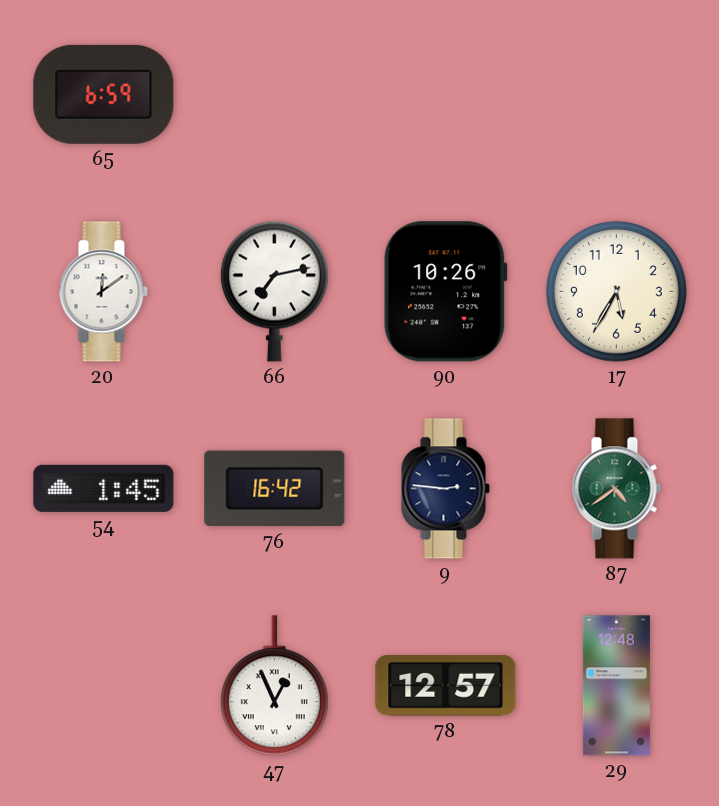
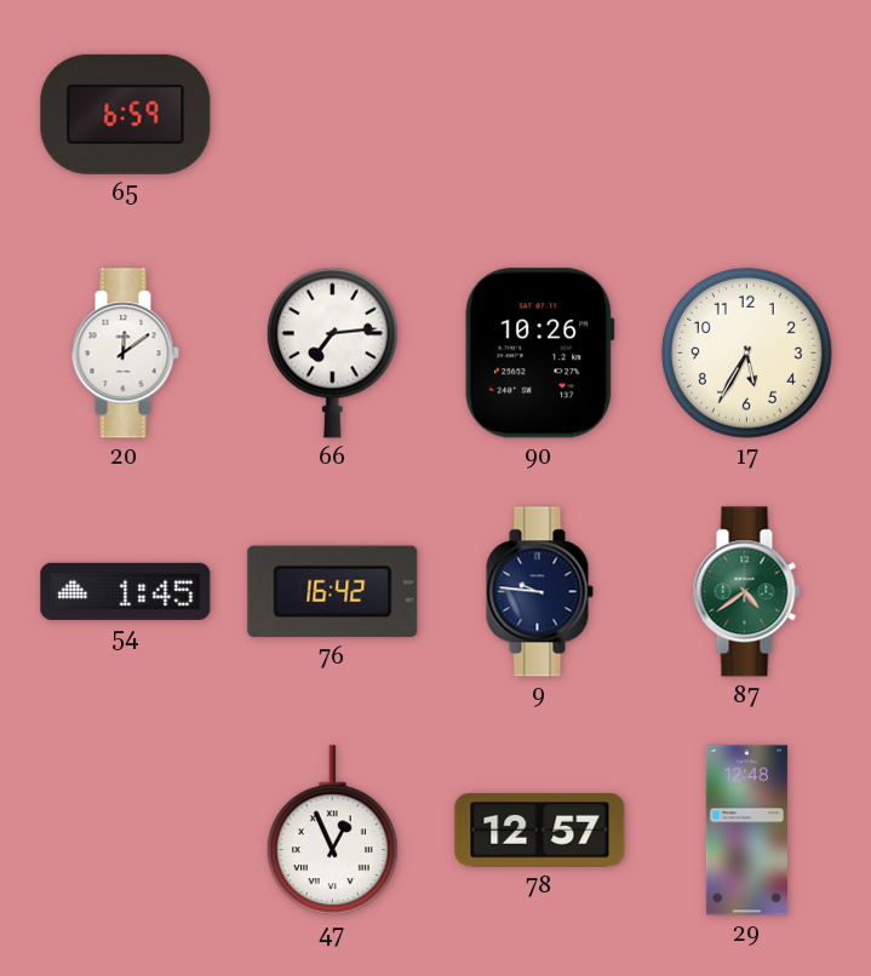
66: 7:13 -> 7:14
9: 2:46 -> 9:46
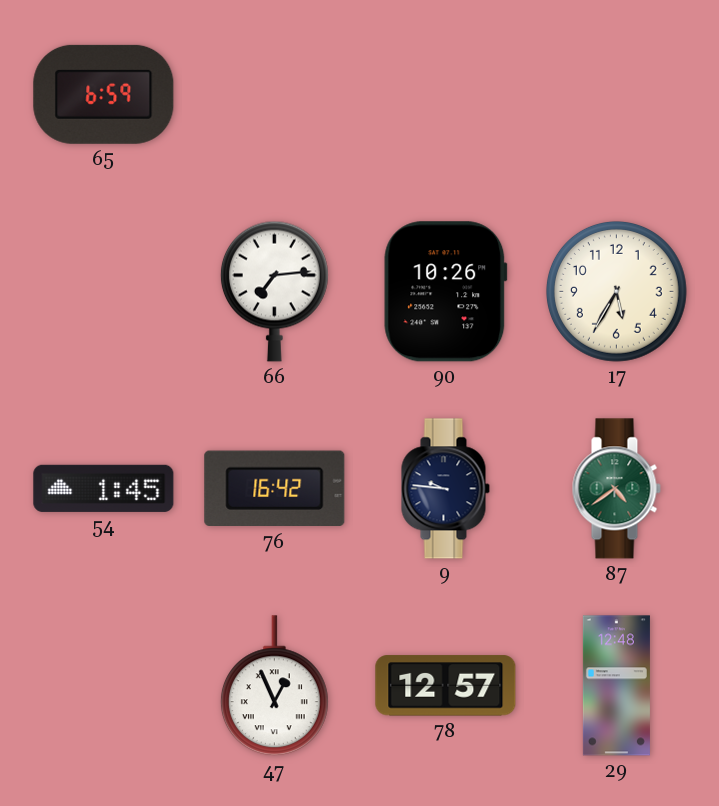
20: 12:09 -> none
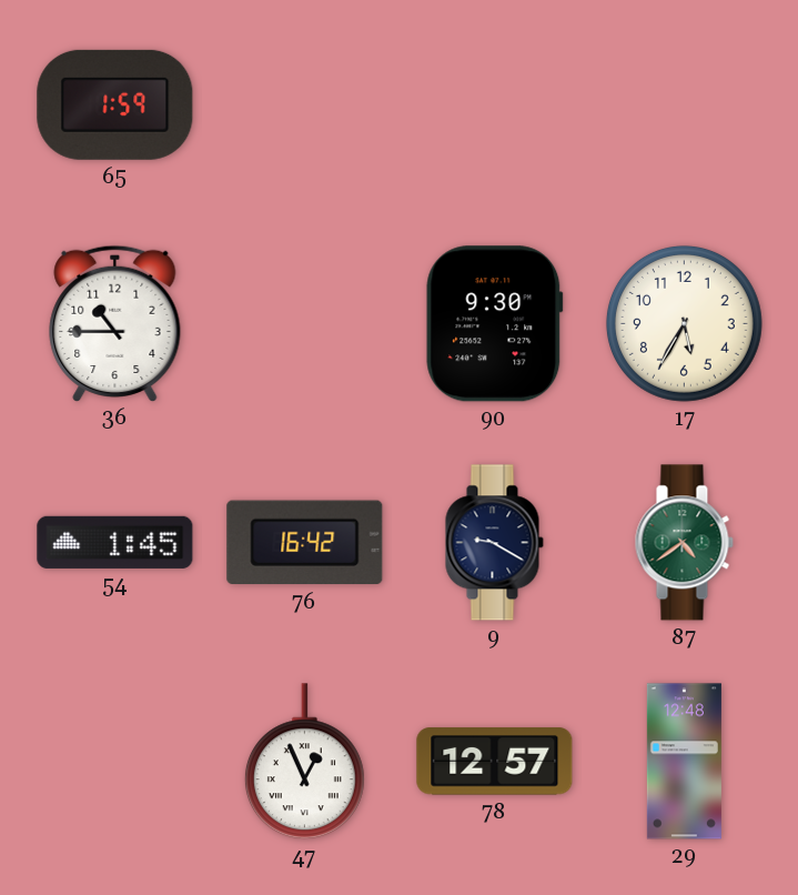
65: 6:59 -> 1:59
36: none -> 10:45
66: 7:14 -> none
90: 10:26 -> 9:30
9: 9:46 -> 9:20
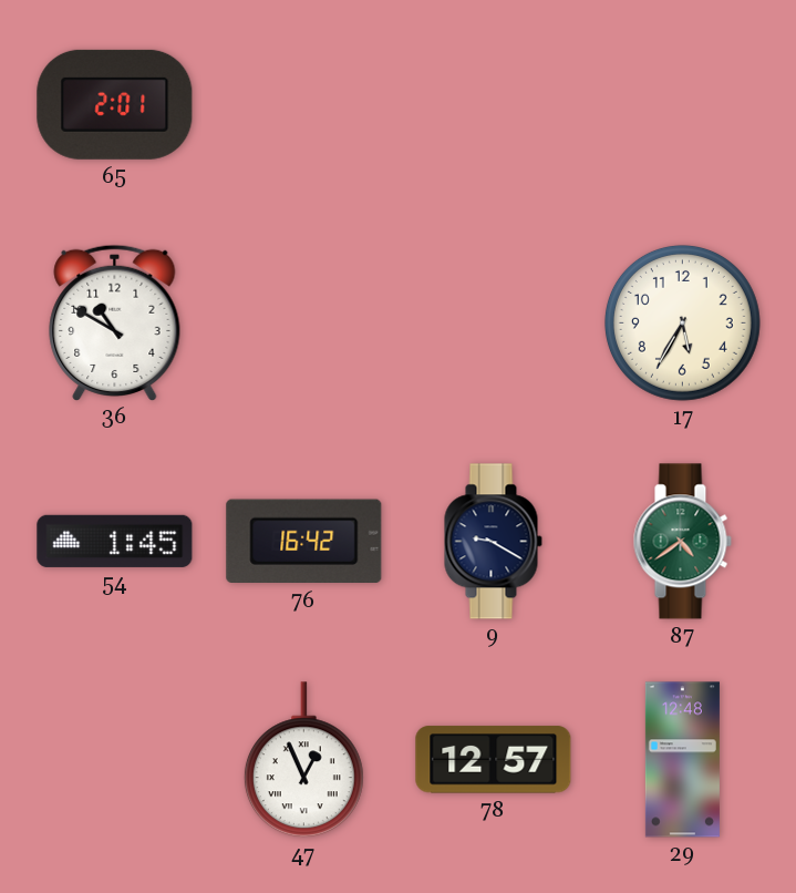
65: 1:59 -> 2:01
36: 10:45 -> 10:50
90: 9:30 -> none
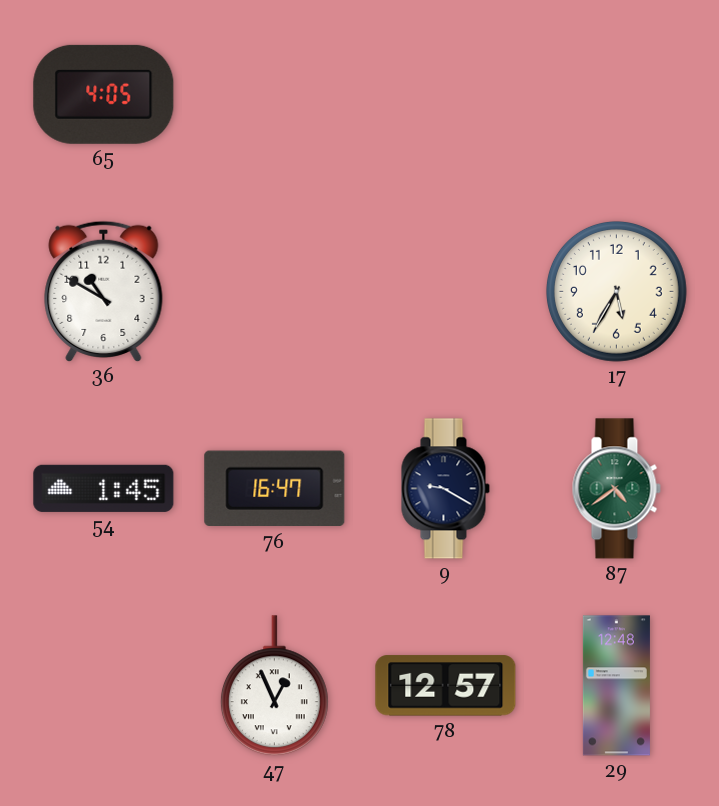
65: 2:01 -> 4:05
76: 16:42 -> 16:47
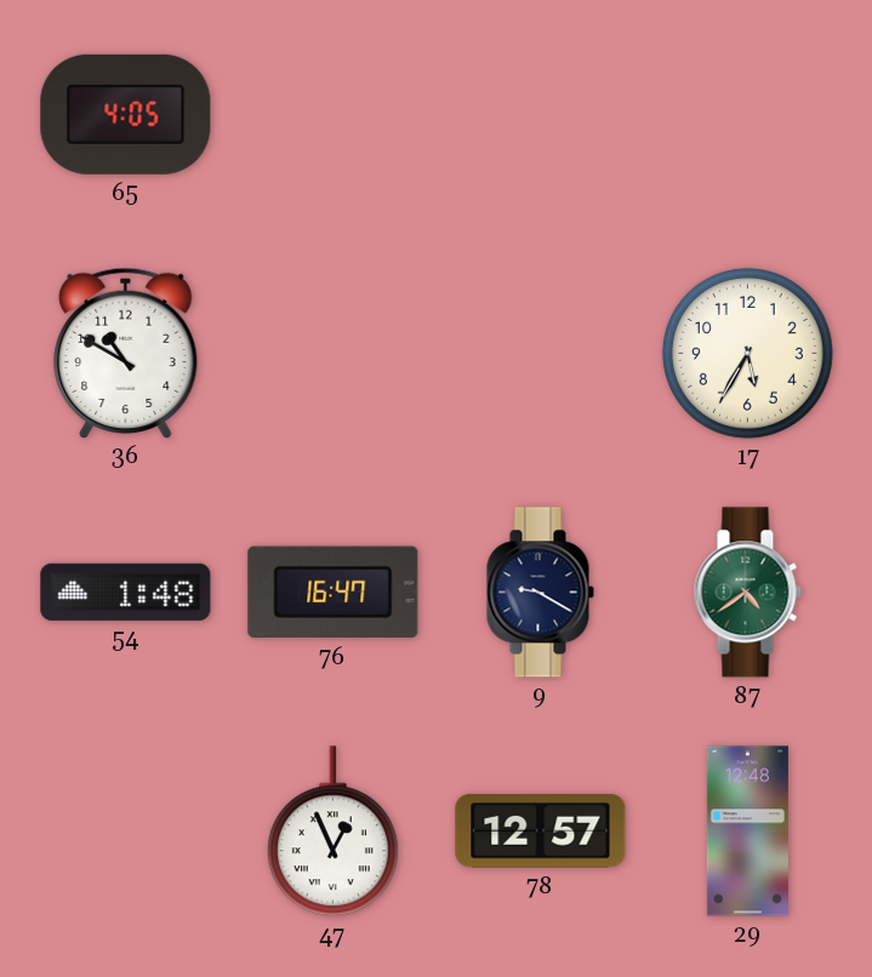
54: 1:45 -> 1:48
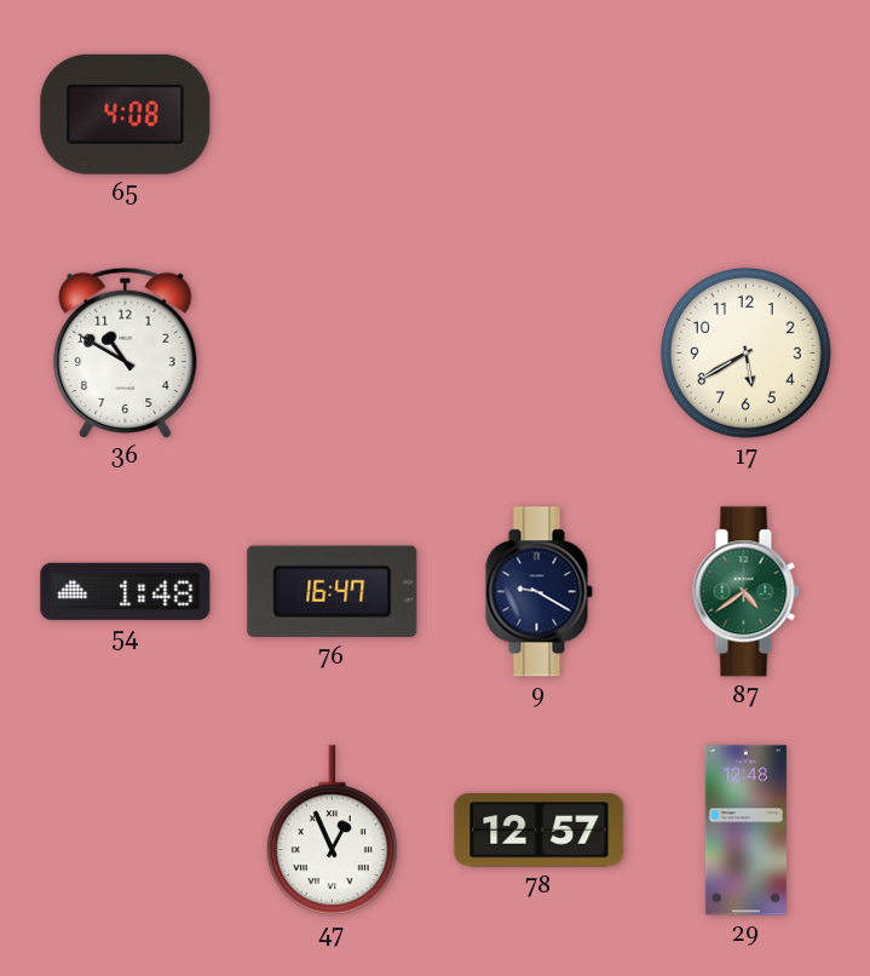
65: 4:05 -> 4:08
17: 5:35 -> 5:40
